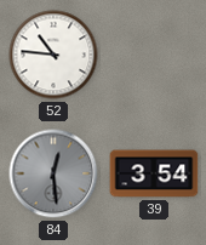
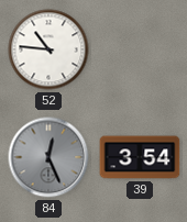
84: 12:29 -> 12:26
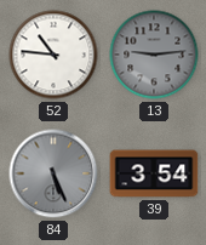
13: none -> 9:14
84: 12:26 -> 5:26
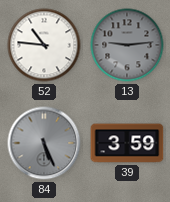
39: 3:54 -> 3:59
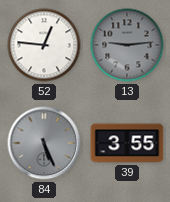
52: 10:46 -> 12:46
39: 3:59 -> 3:55
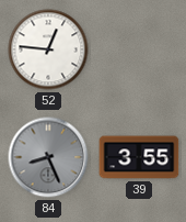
13: 9:14 -> none
84: 5:26 -> 8:26
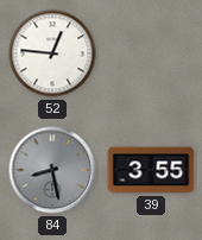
84: 8:26 -> 8:28
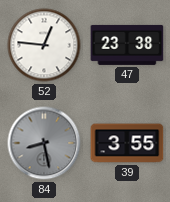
47: none -> 23:38
